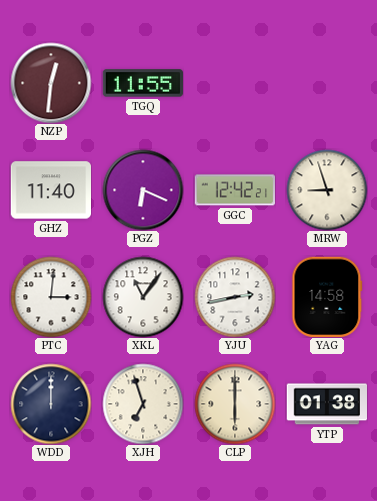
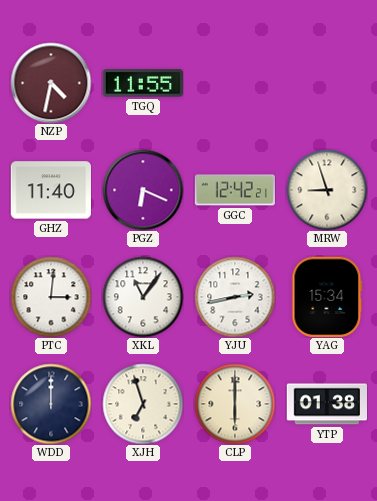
NZP: 12:31 -> 4:32
YAG: 14:58 -> 15:34
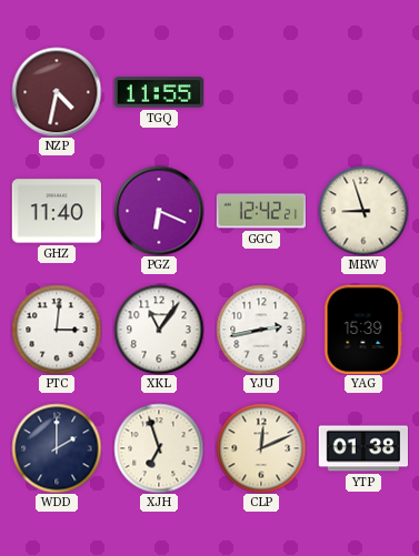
YAG: 15:34 -> 15:39
WDD: 12:00 -> 2:00
CLP: 6:00 -> 12:11
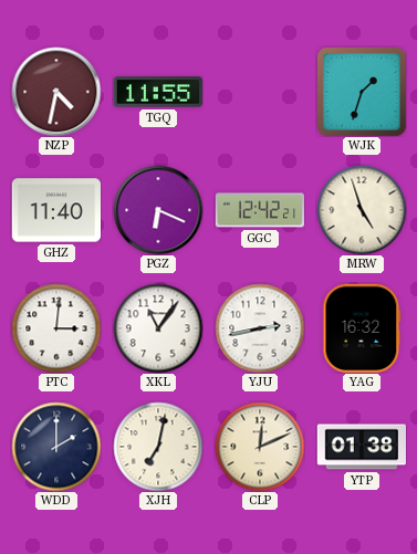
WJK: none -> 1:33
MRW: 8:57 -> 4:57
YAG: 15:39 -> 16:32
XJH: 6:57 -> 7:02
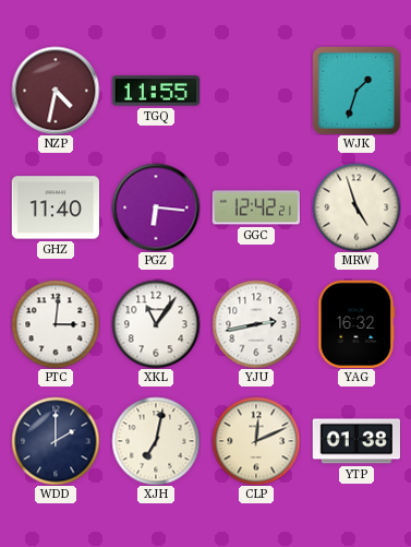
PGZ: 6:19 -> 6:16
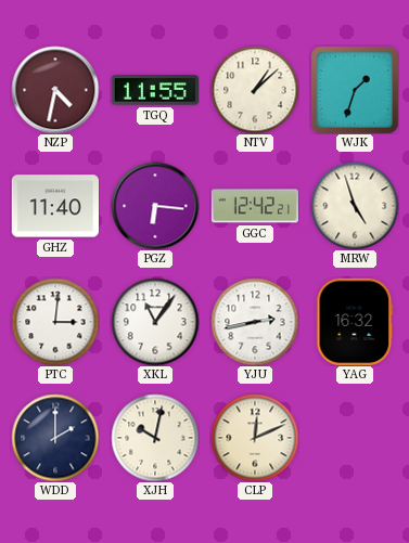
NTV: none -> 1:08
XJH: 7:02 -> 10:02
YTP: 01:38 -> none
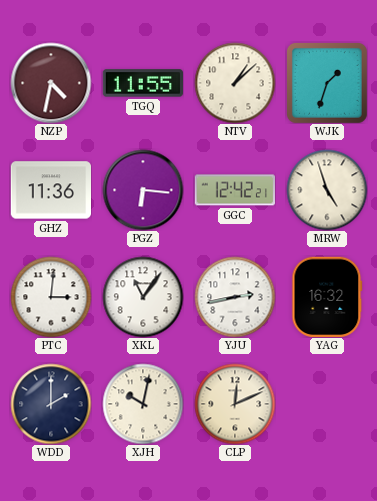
GHZ: 11:40 -> 11:36
